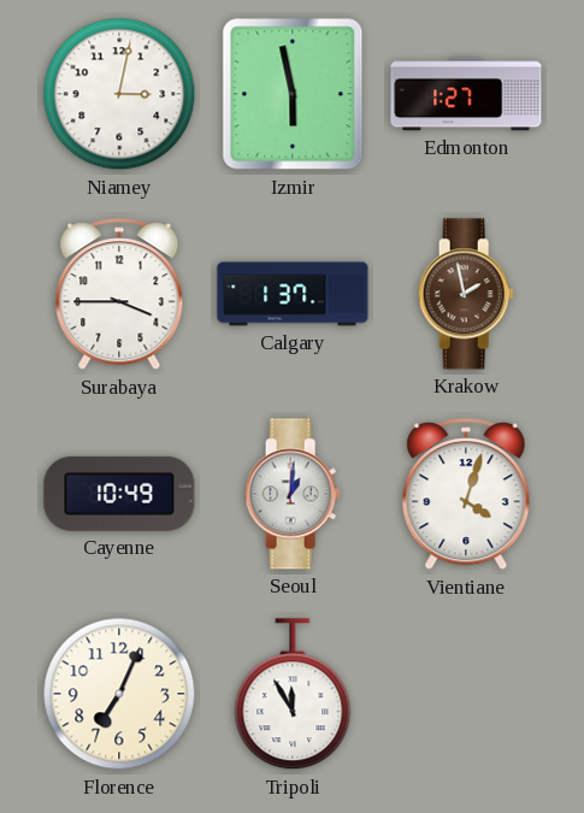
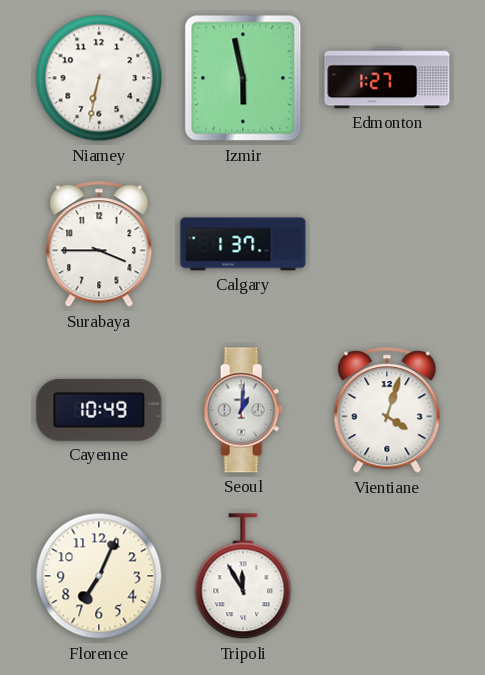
Niamey: 3:02 -> 6:32
Krakow: 1:58 -> none
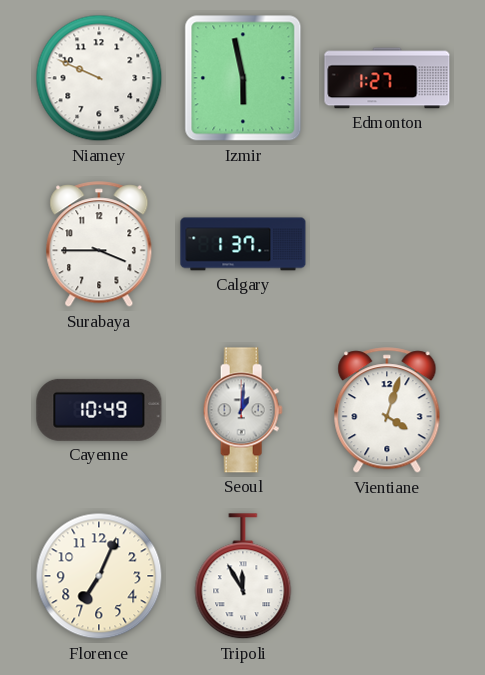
Niamey: 6:32 -> 9:49
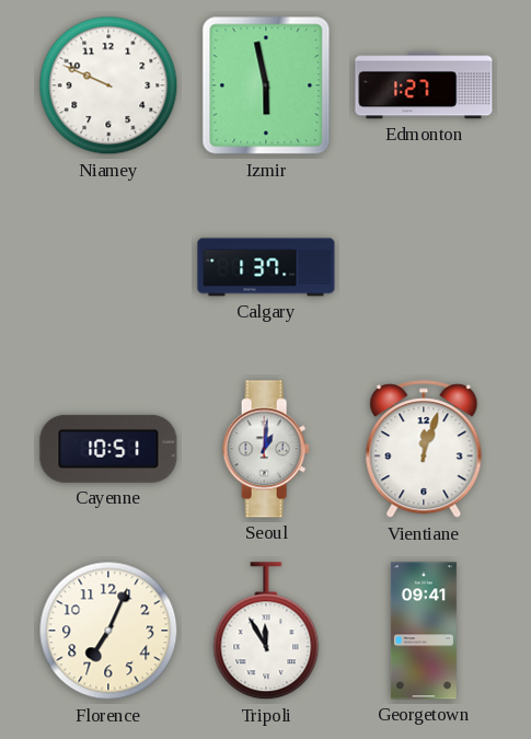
Surabaya: 3:45 -> none
Cayenne: 10:49 -> 10:51
Vientiane: 4:03 -> 12:03
Georgetown: none -> 09:41
